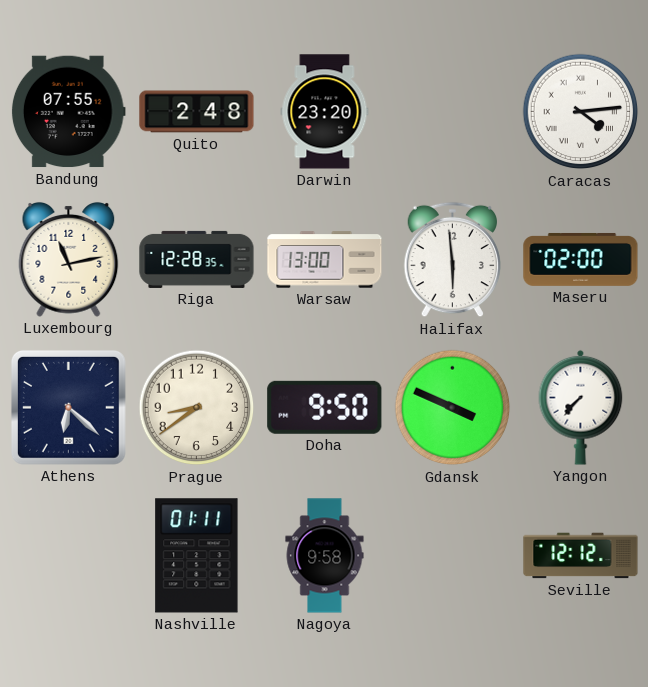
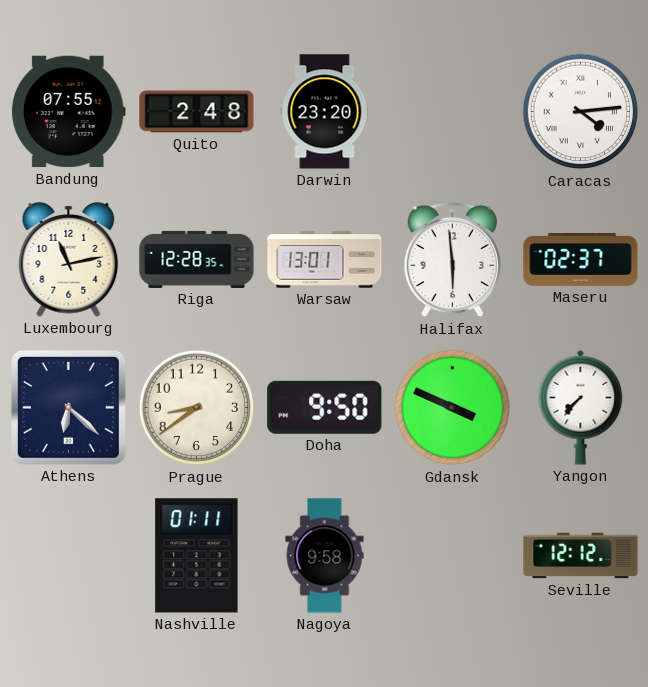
Warsaw: 13:00 -> 13:01
Maseru: 02:00 -> 02:37
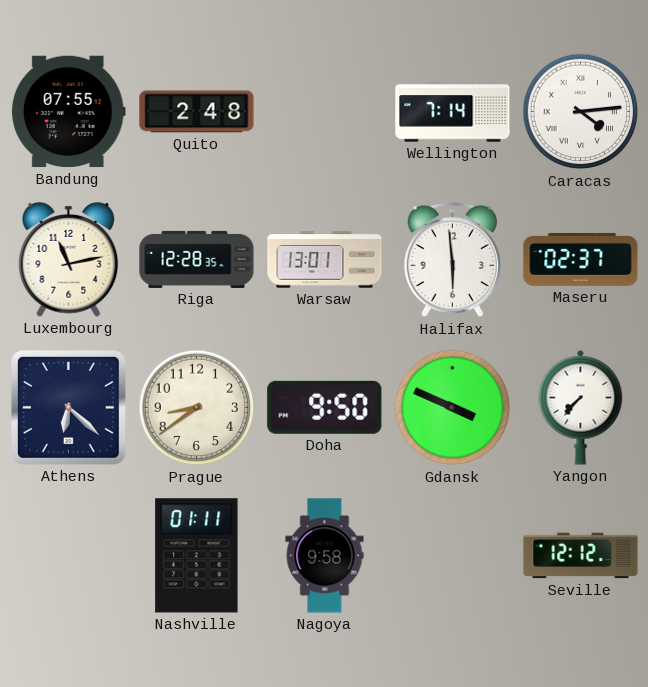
Darwin: 23:20 -> none
Wellington: none -> 7:14
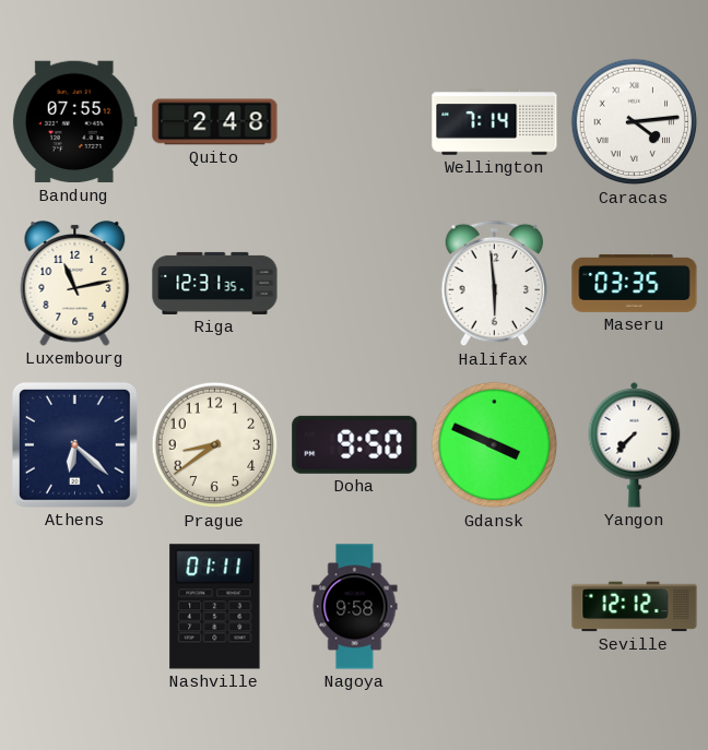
Riga: 12:28 -> 12:31
Warsaw: 13:01 -> none
Maseru: 02:37 -> 03:35
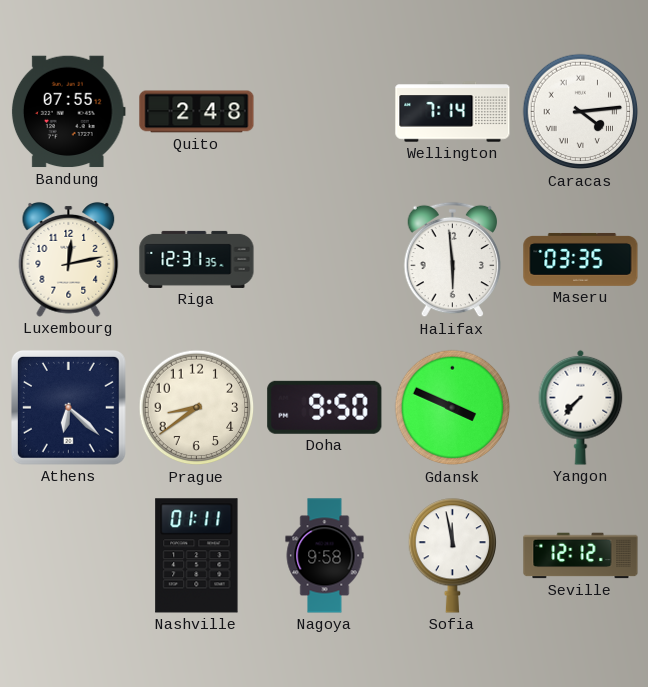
Luxembourg: 11:13 -> 12:13
Sofia: none -> 11:58
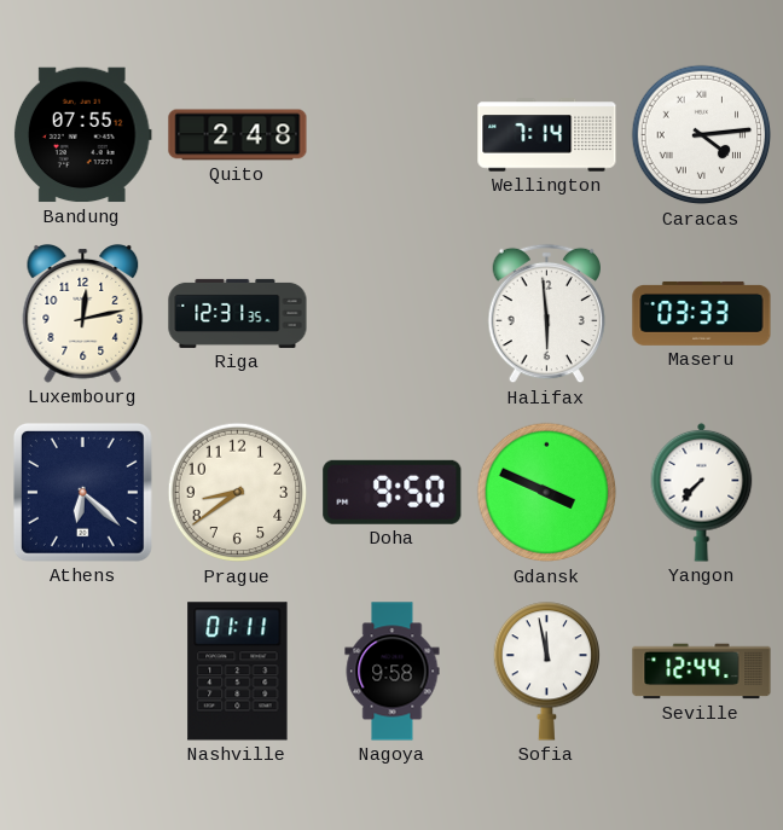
Maseru: 03:35 -> 03:33
Seville: 12:12 -> 12:44
